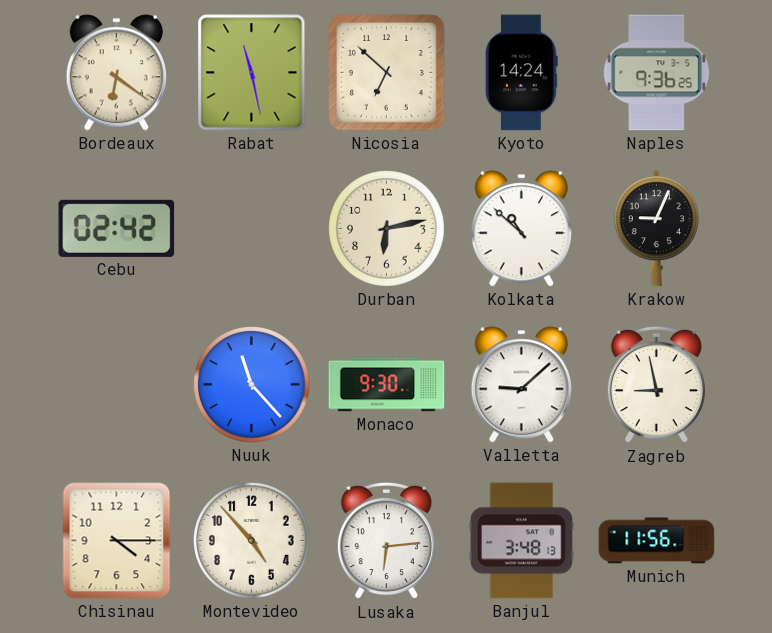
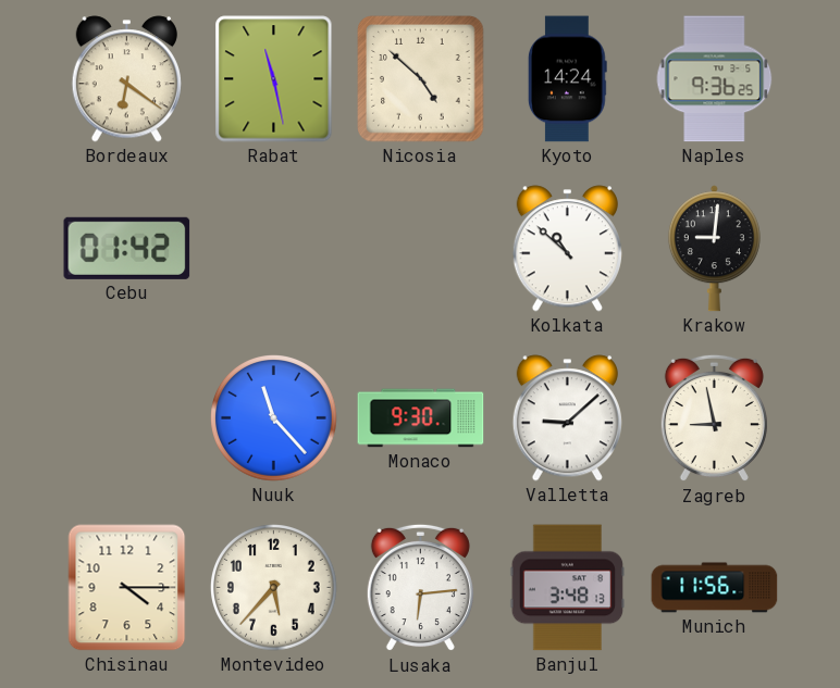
Nicosia: 6:52 -> 4:52
Cebu: 02:42 -> 01:42
Durban: 6:13 -> none
Krakow: 9:04 -> 9:01
Montevideo: 4:53 -> 5:37
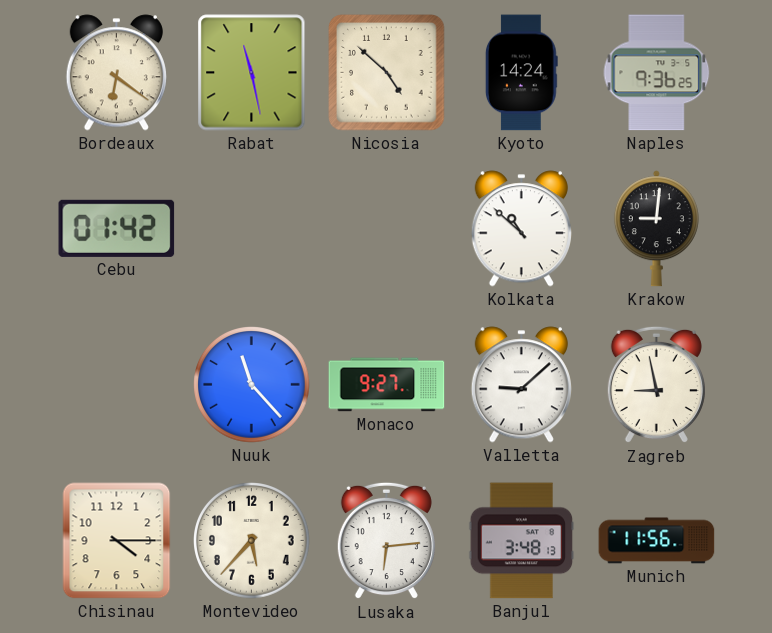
Monaco: 9:30 -> 9:27
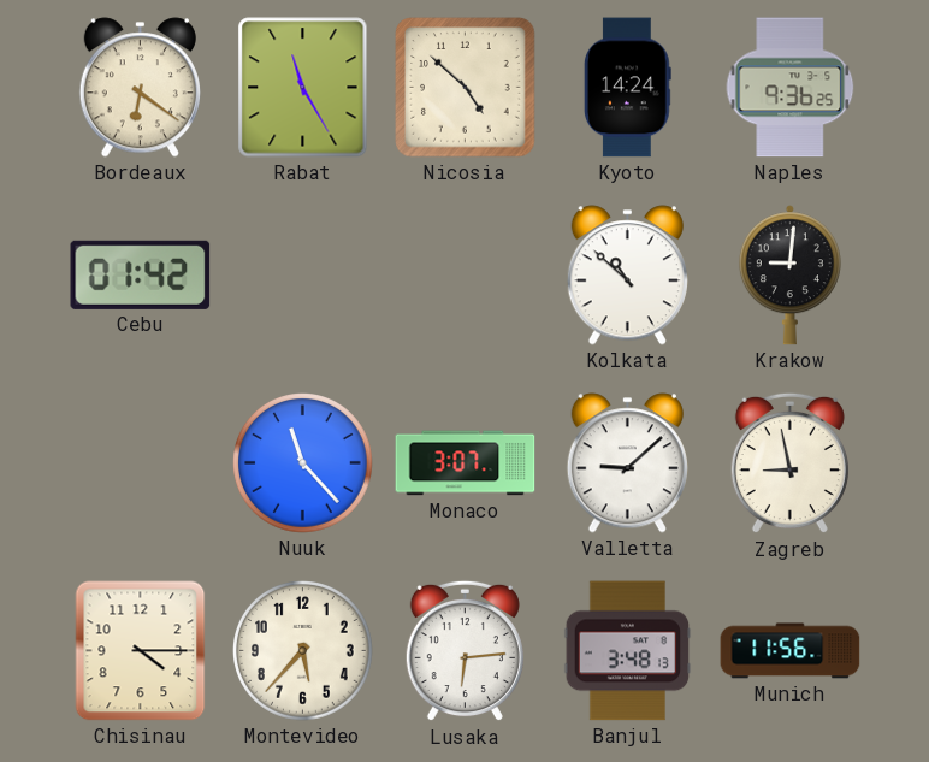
Rabat: 11:28 -> 11:25
Monaco: 9:27 -> 3:07
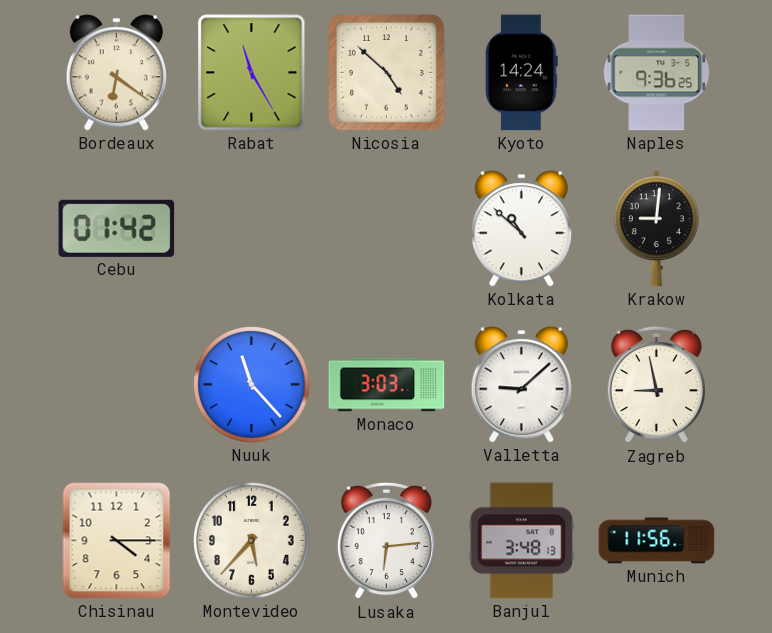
Monaco: 3:07 -> 3:03
